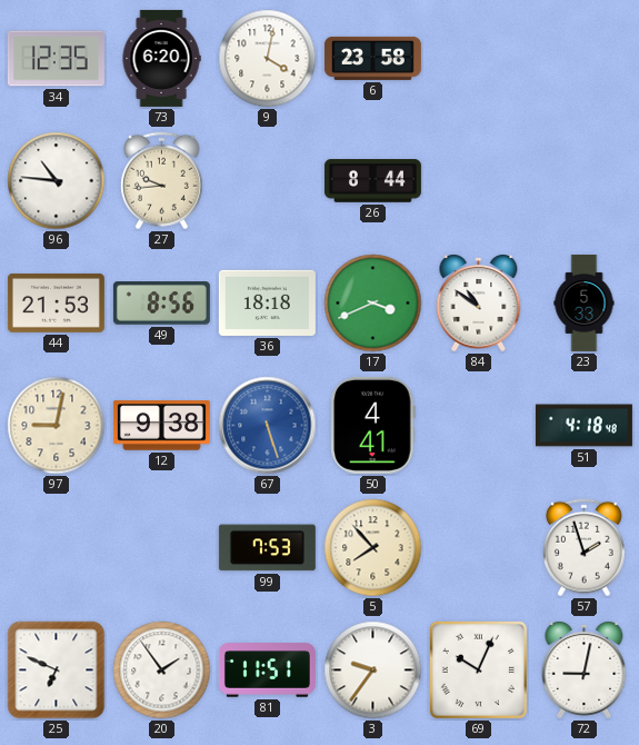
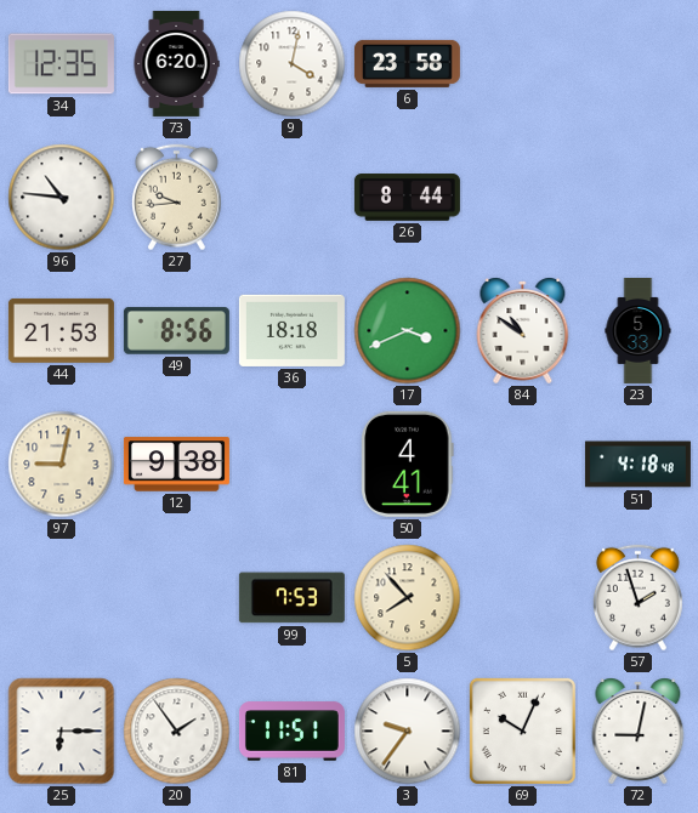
67: 5:27 -> none
25: 6:49 -> 6:15
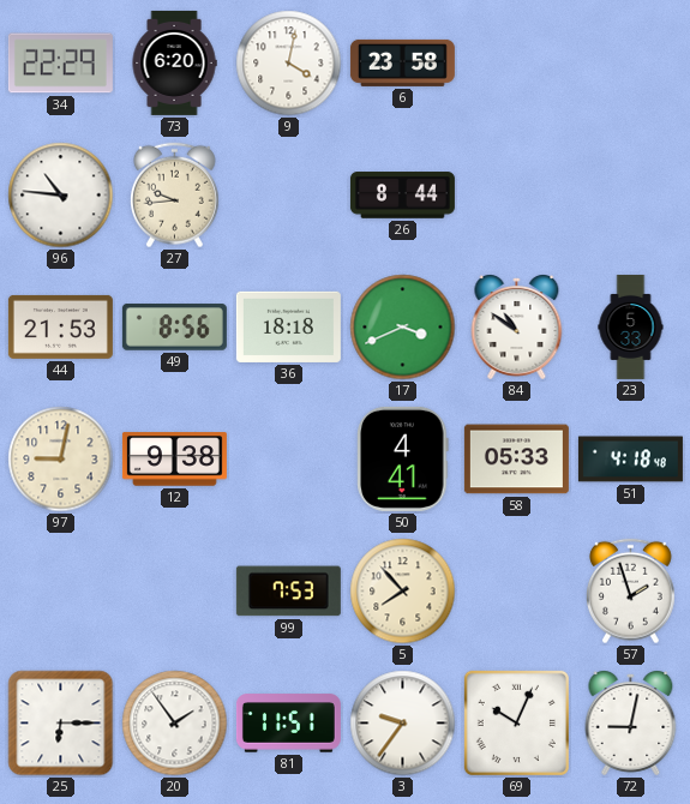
34: 12:35 -> 22:29
58: none -> 05:33
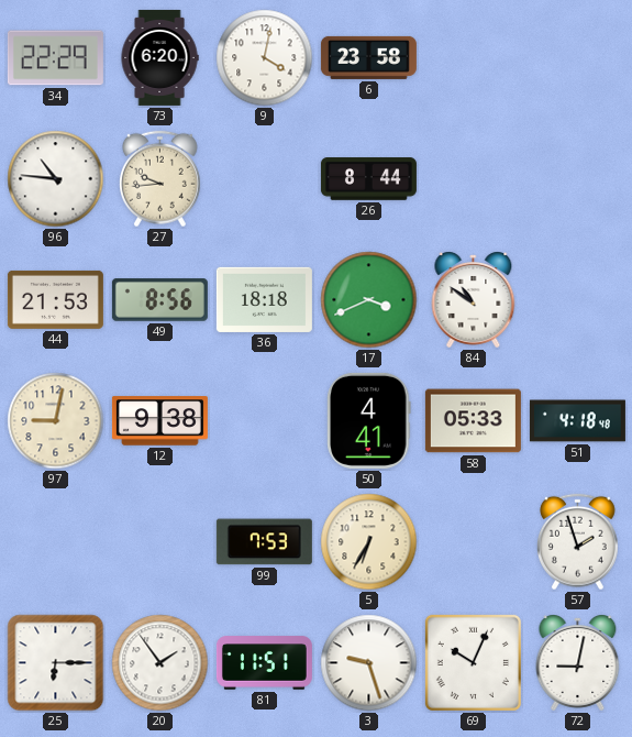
23: 5:33 -> none
5: 7:53 -> 6:35
3: 9:36 -> 9:27
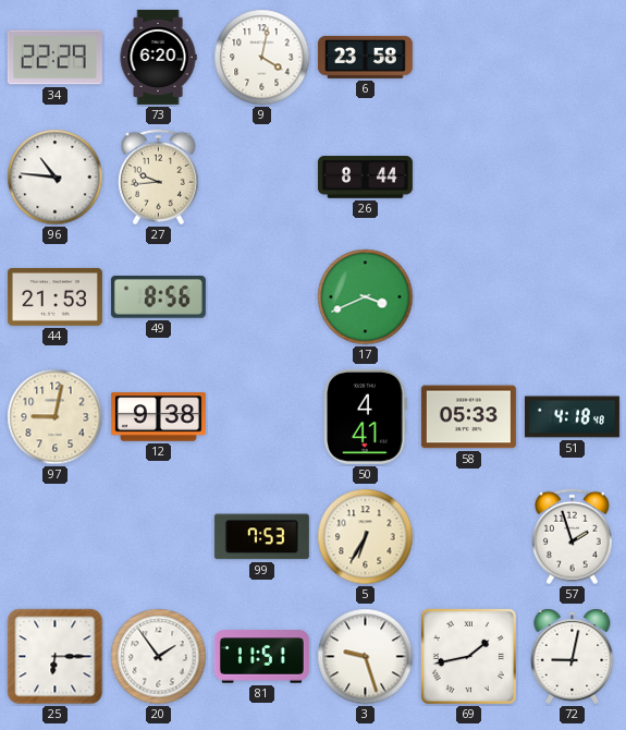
36: 18:18 -> none
84: 10:51 -> none
69: 10:04 -> 1:43
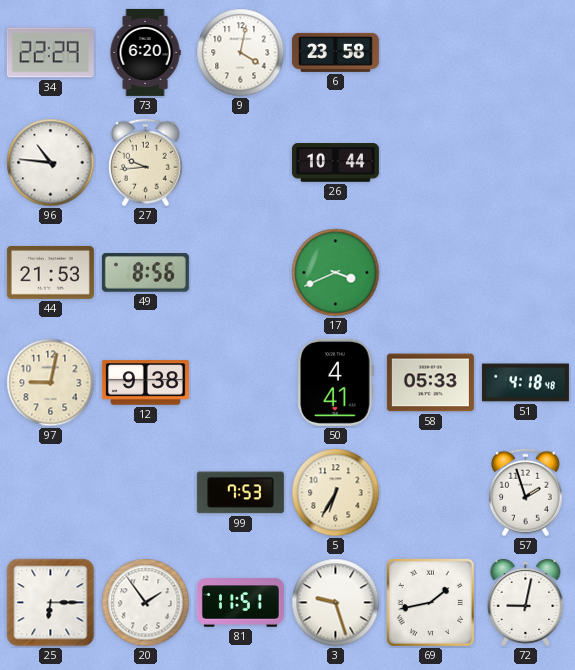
26: 8:44 -> 10:44
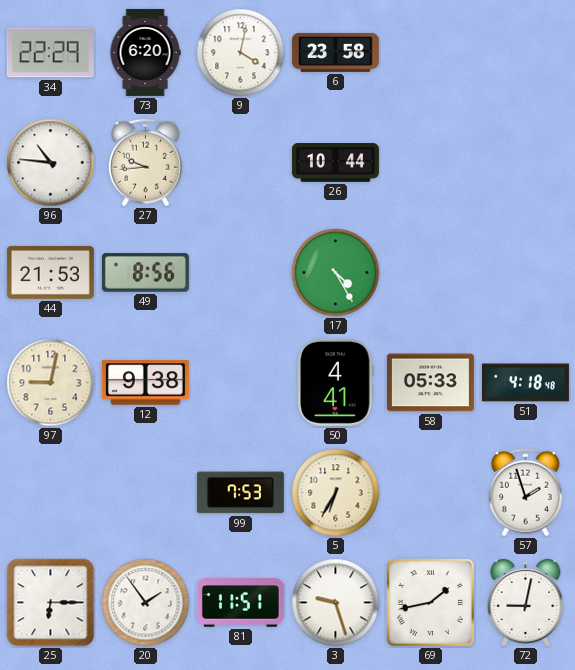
17: 3:41 -> 4:25
